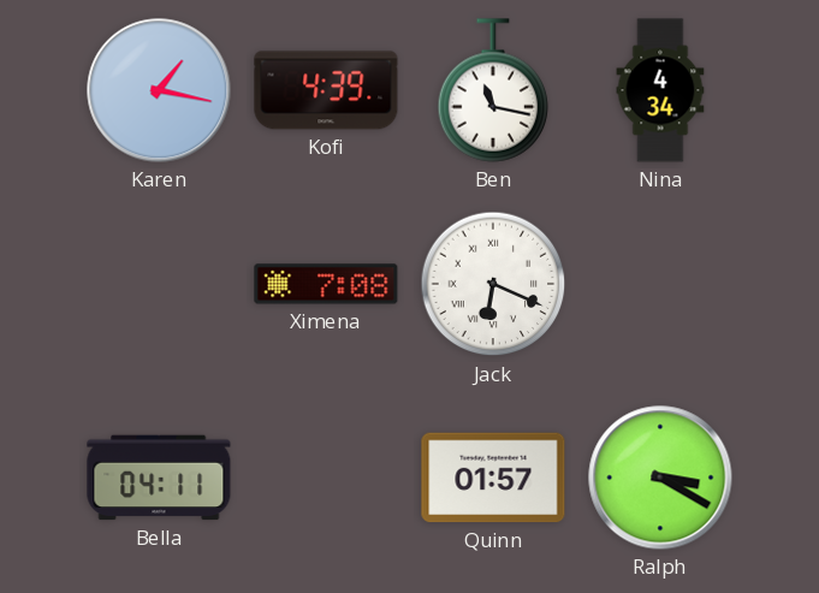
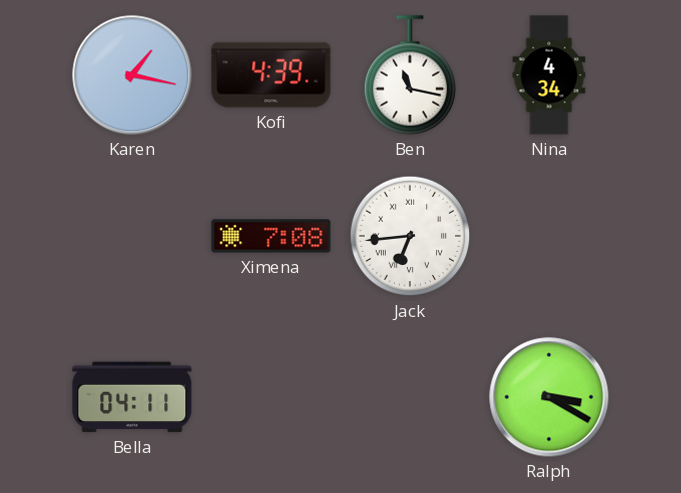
Jack: 6:19 -> 6:44
Quinn: 01:57 -> none
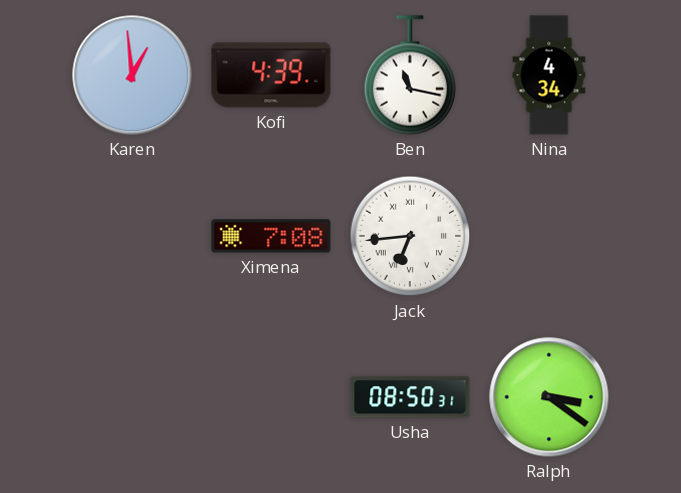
Karen: 1:17 -> 12:59
Bella: 04:11 -> none
Usha: none -> 08:50
Ralph: 3:20 -> 3:21
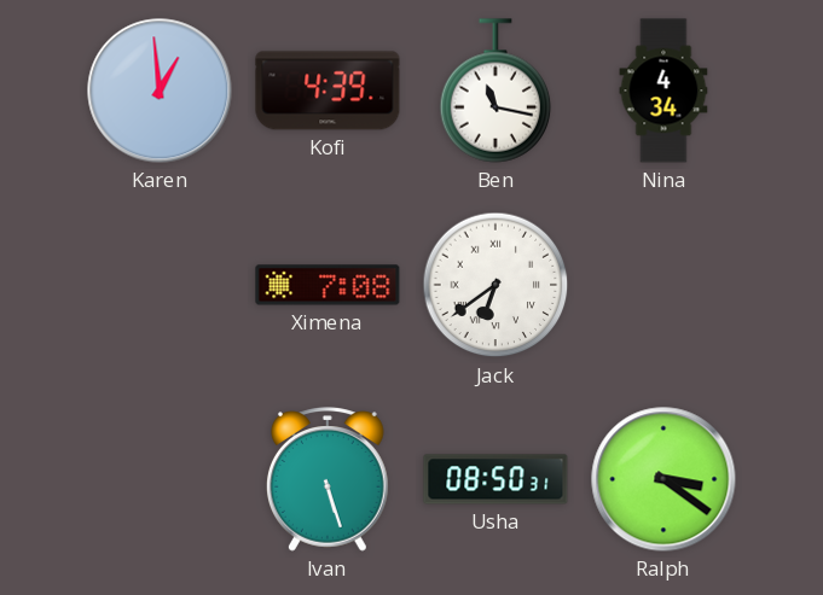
Jack: 6:44 -> 6:39
Ivan: none -> 5:27
